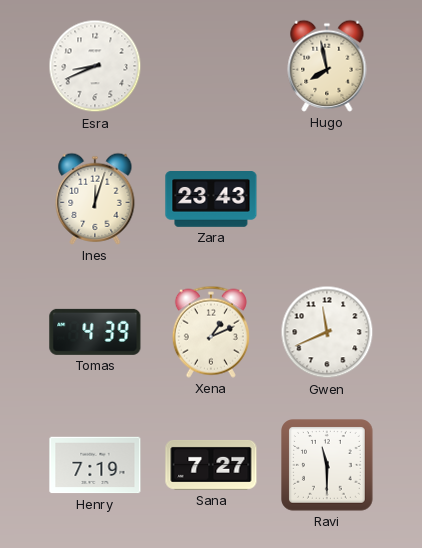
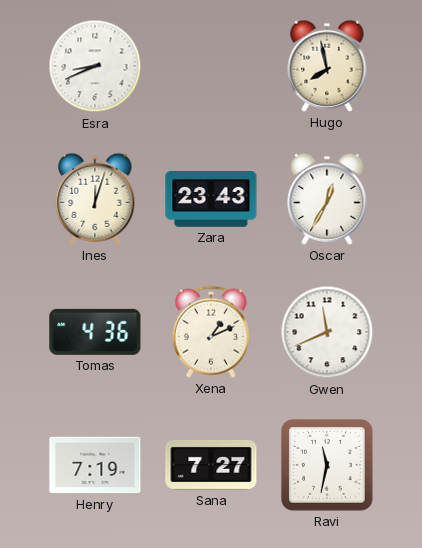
Oscar: none -> 12:35
Tomas: 4:39 -> 4:36
Ravi: 11:30 -> 11:32
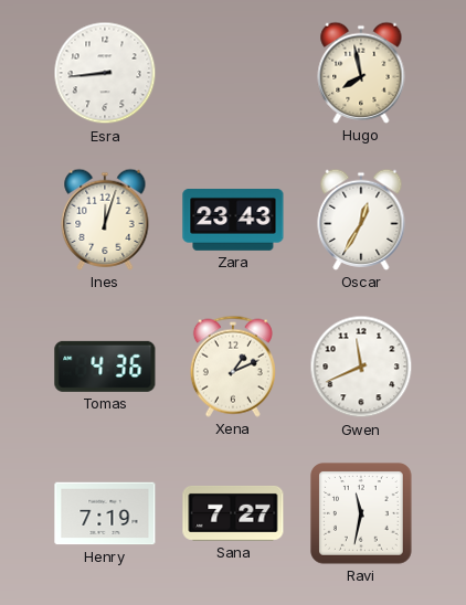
Esra: 8:41 -> 8:44
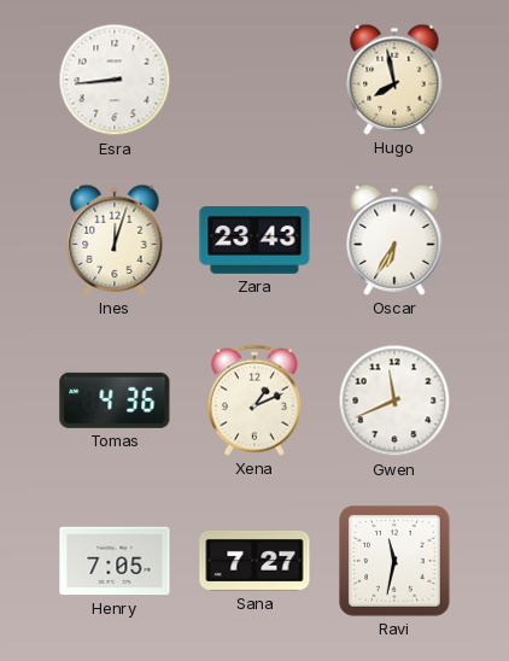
Oscar: 12:35 -> 6:35
Henry: 7:19 -> 7:05
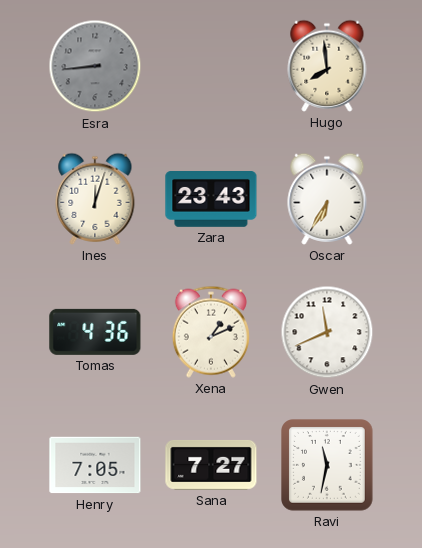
Esra dial: white -> grey
Hugo: 7:58 -> 7:59
